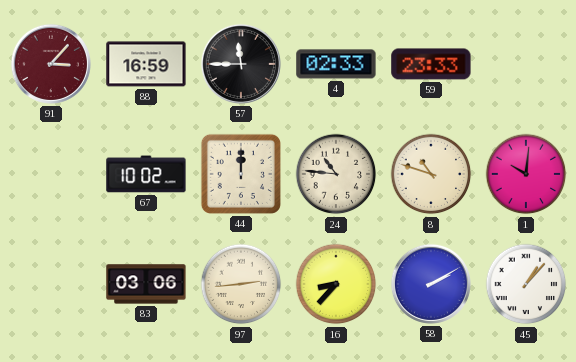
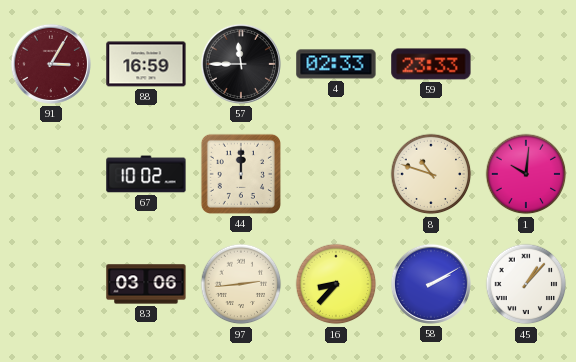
91: 3:07 -> 3:05
24: 10:46 -> none
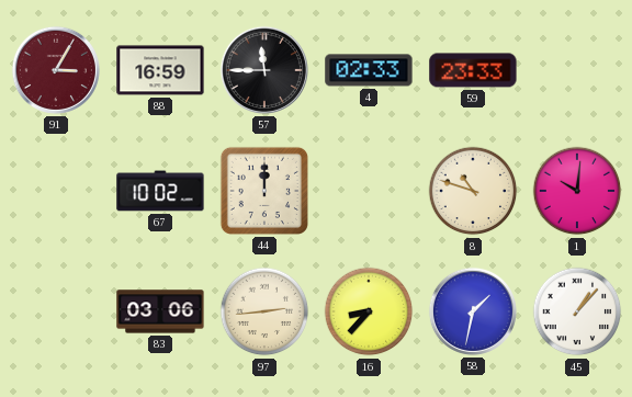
58: 2:10 -> 1:32
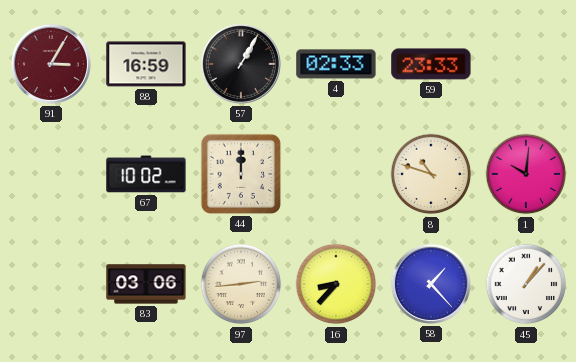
57: 11:45 -> 1:05
58: 1:32 -> 1:23
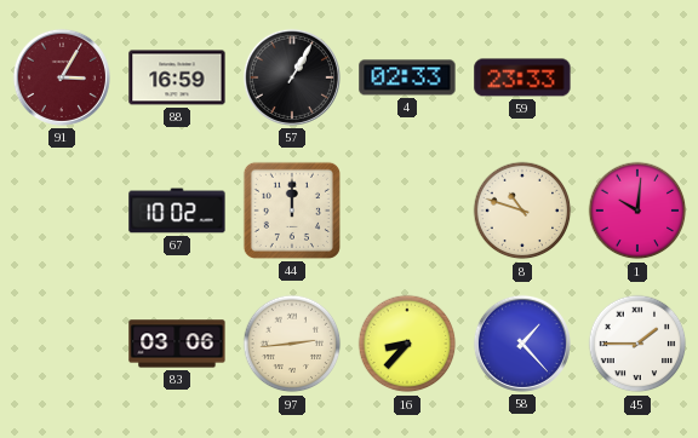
45: 1:07 -> 1:45
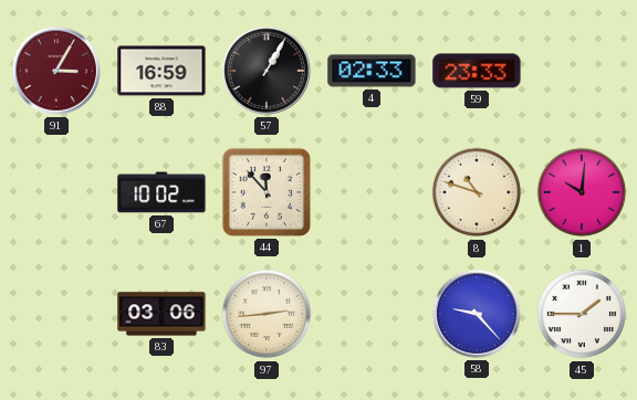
44: 12:00 -> 11:53
16: 8:37 -> none
58: 1:23 -> 9:23
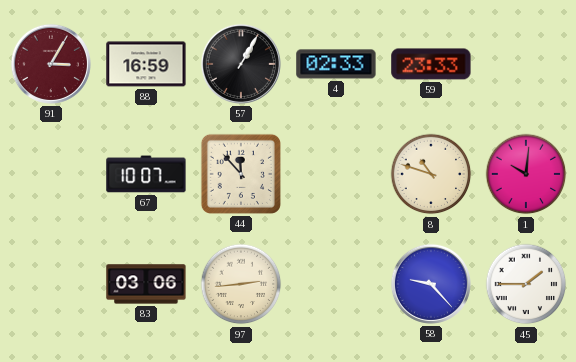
67: 10:02 -> 10:07
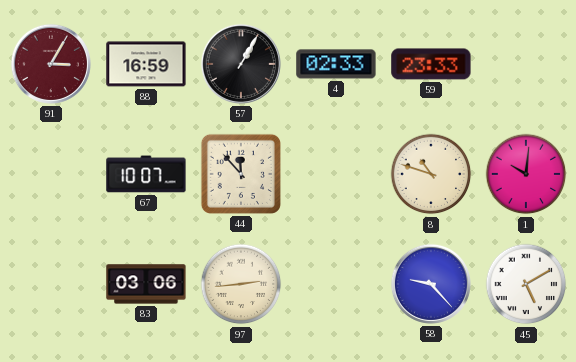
45: 1:45 -> 5:10
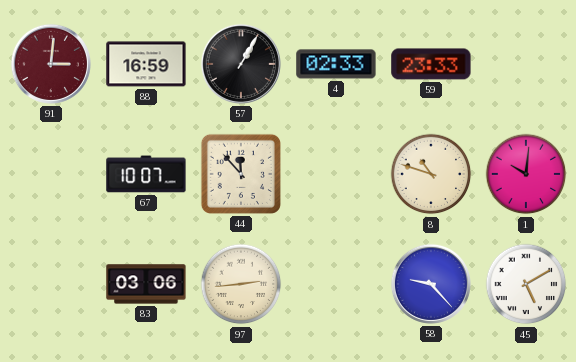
91: 3:05 -> 3:01
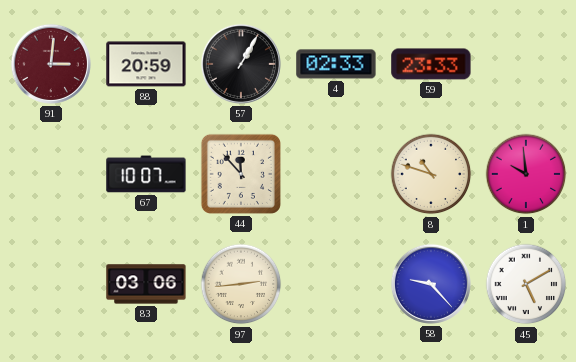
88: 16:59 -> 20:59
1: 10:01 -> 9:59
